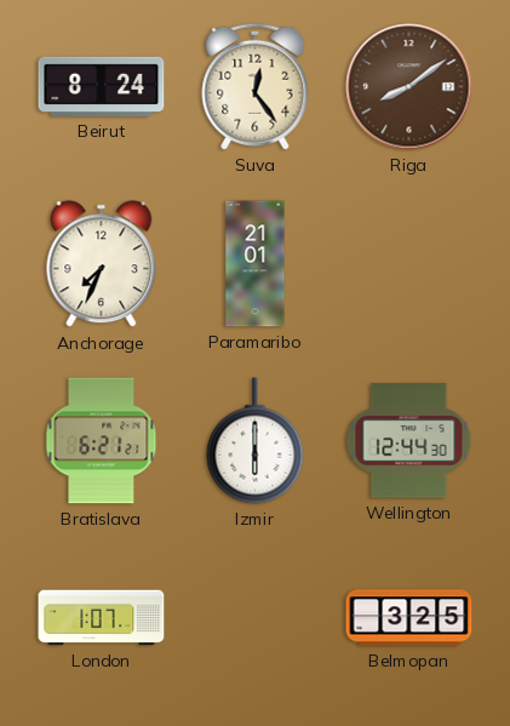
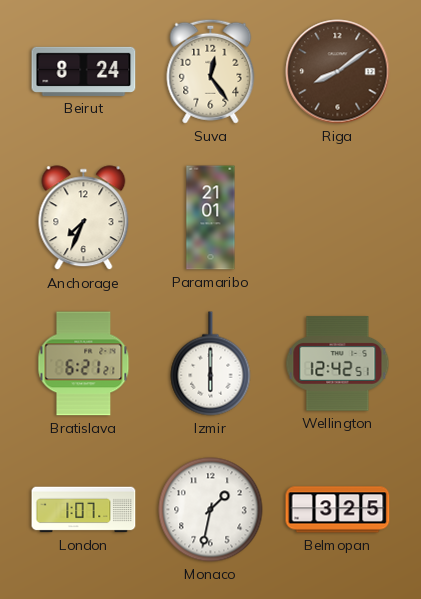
Wellington: 12:44 -> 12:42
Monaco: none -> 1:32
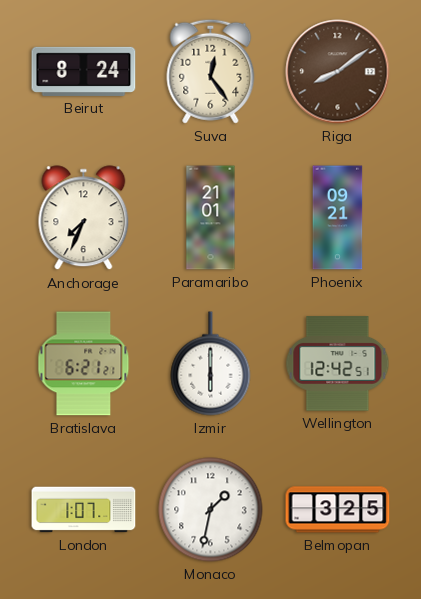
Phoenix: none -> 09:21
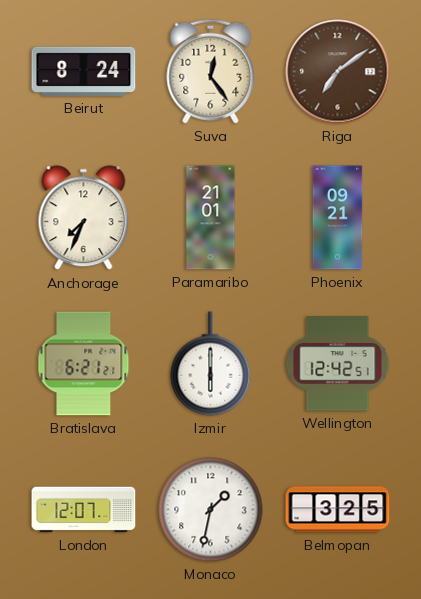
Riga: 8:09 -> 7:09
London: 1:07 -> 12:07
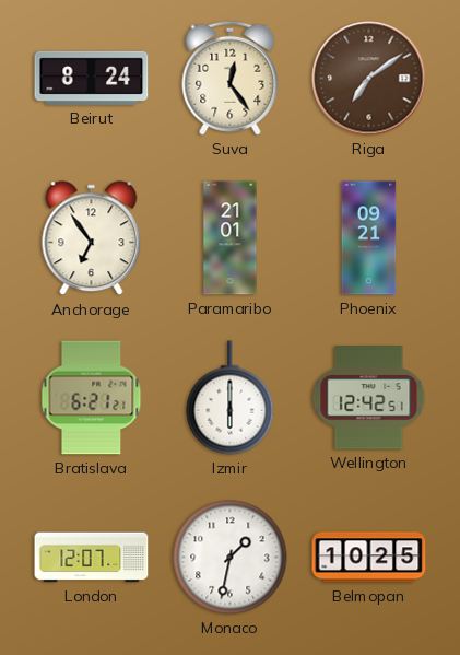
Anchorage: 7:34 -> 6:54
Belmopan: 3:25 -> 10:25
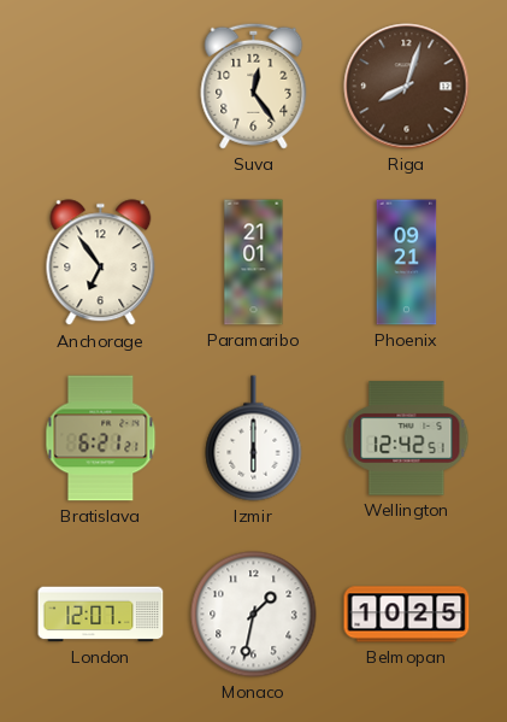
Beirut: 8:24 -> none
Riga: 7:09 -> 8:03
